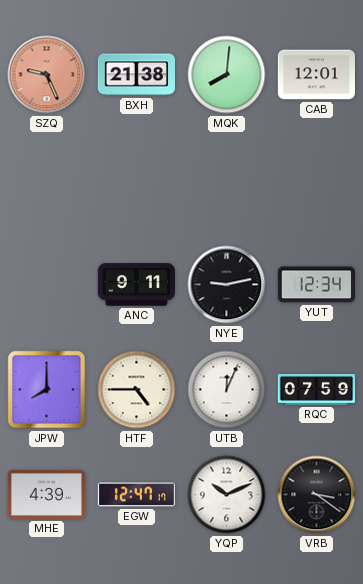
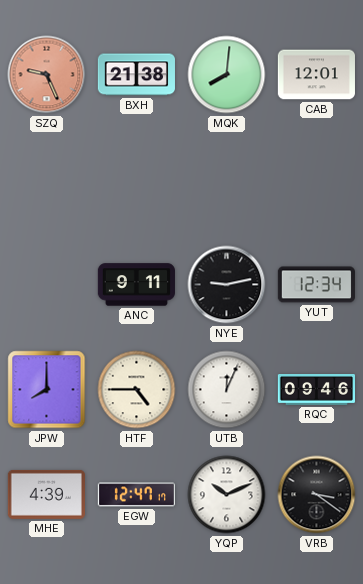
RQC: 07:59 -> 09:46
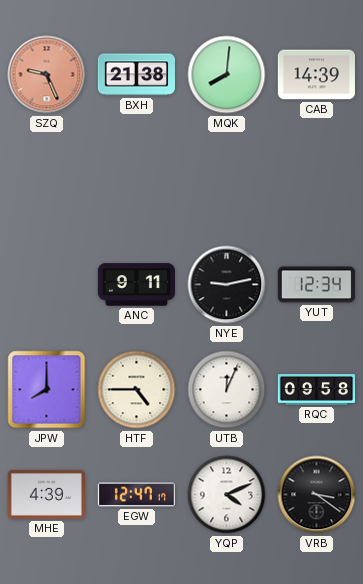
CAB: 12:01 -> 14:39
RQC: 09:46 -> 09:58
YQP: 10:11 -> 4:11
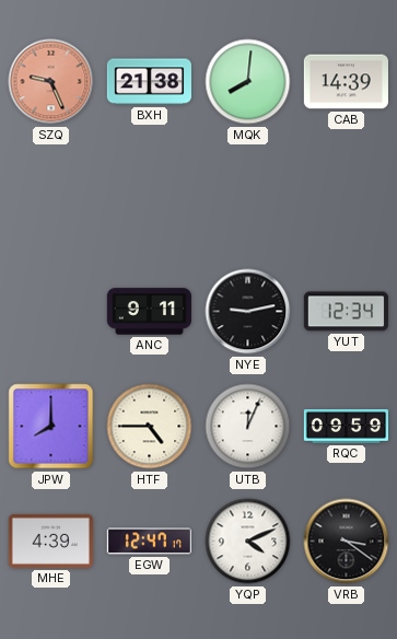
RQC: 09:58 -> 09:59
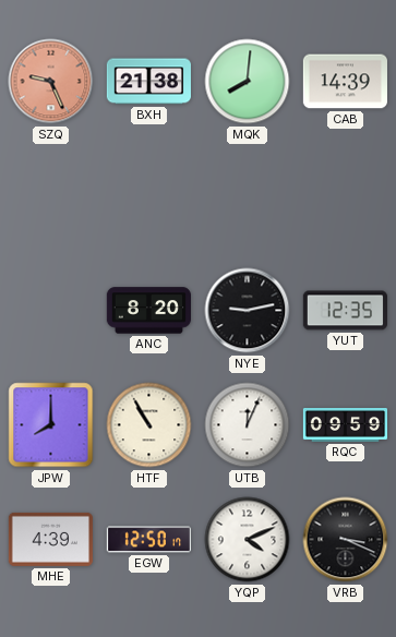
ANC: 9:11 -> 8:20
YUT: 12:34 -> 12:35
HTF: 4:45 -> 10:55
EGW: 12:47 -> 12:50
VRB: 3:21 -> 3:19
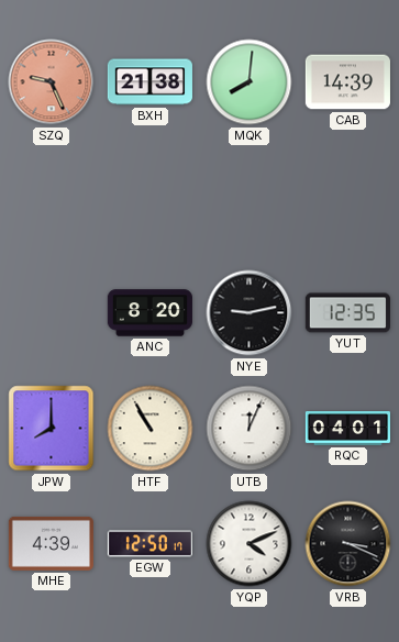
RQC: 09:59 -> 04:01
